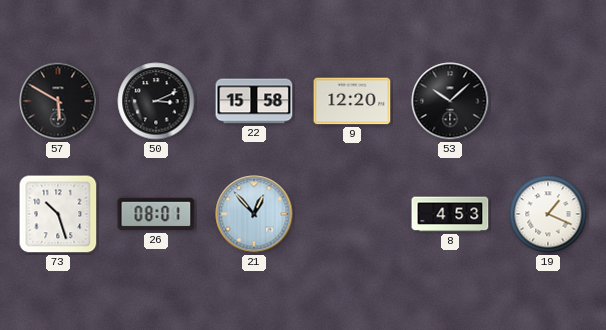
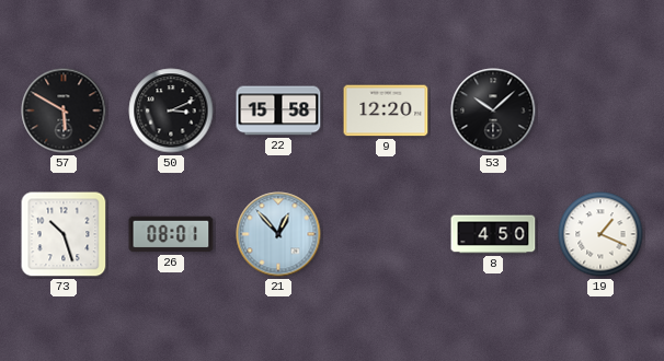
8: 4:53 -> 4:50
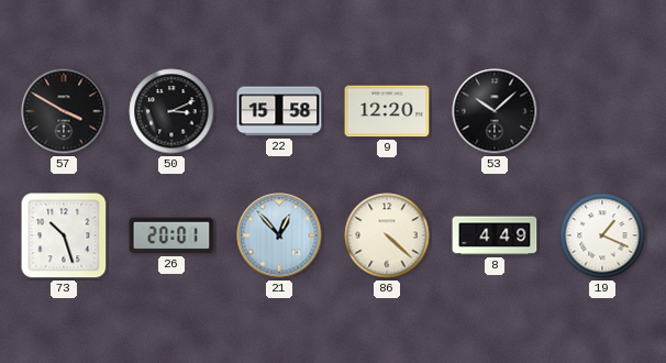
57: 5:50 -> 3:50
26: 08:01 -> 20:01
86: none -> 4:22
8: 4:50 -> 4:49
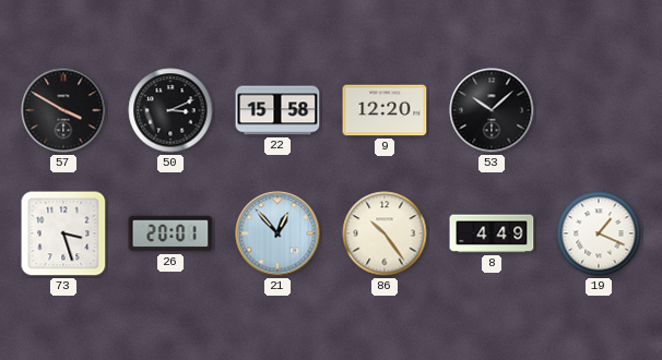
73: 10:27 -> 3:27
86: 4:22 -> 10:24
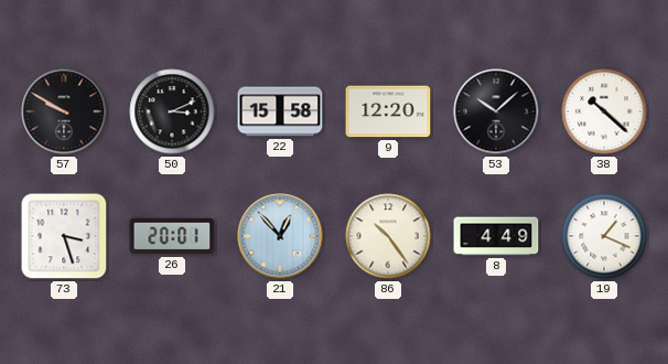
57: 3:50 -> 9:50
38: none -> 10:22
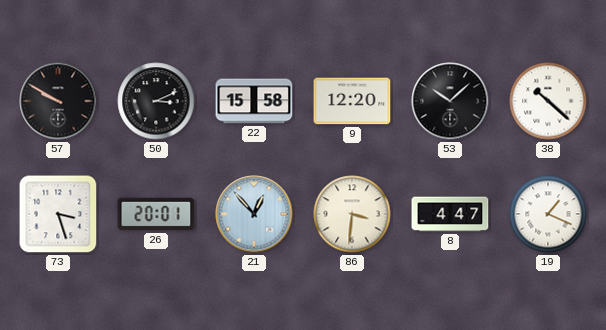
86: 10:24 -> 3:31
8: 4:49 -> 4:47
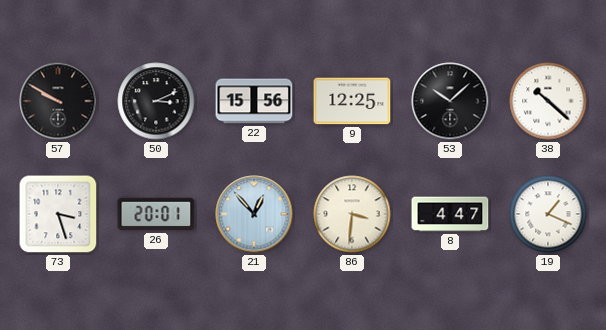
22: 15:58 -> 15:56
9: 12:20 -> 12:25
